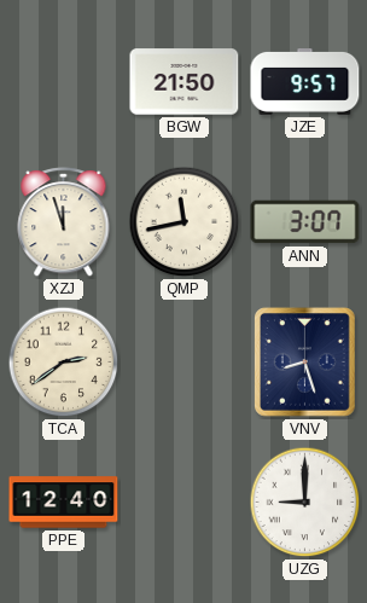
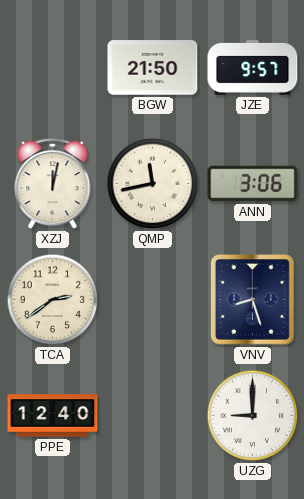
XZJ: 11:57 -> 12:02
ANN: 3:07 -> 3:06
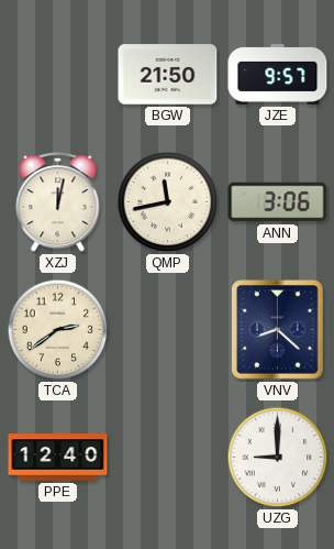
VNV: 8:27 -> 8:22
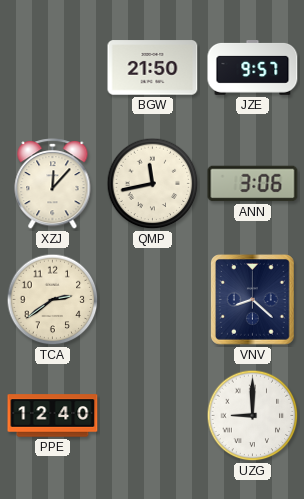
XZJ: 12:02 -> 12:07
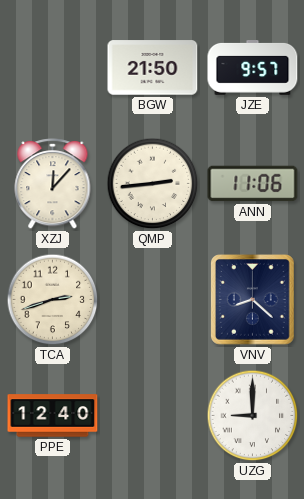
QMP: 11:43 -> 2:44
ANN: 3:06 -> 11:06
TCA: 2:39 -> 2:42
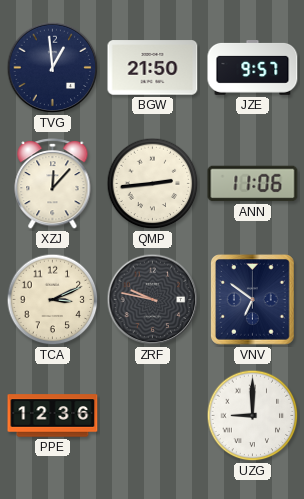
TVG: none -> 12:59
TCA: 2:42 -> 3:11
ZRF: none -> 9:47
VNV: 8:22 -> 6:51
PPE: 12:40 -> 12:36
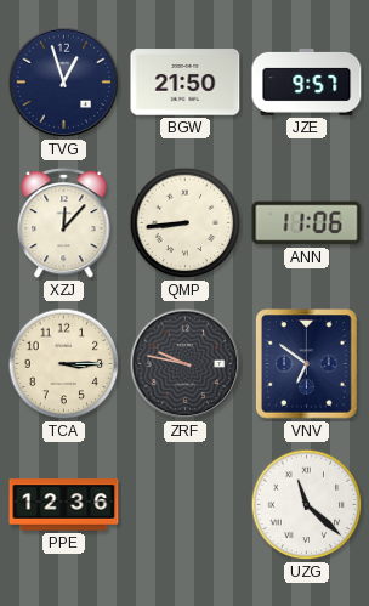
TVG: 12:59 -> 12:57
QMP: 2:44 -> 8:44
TCA: 3:11 -> 3:15
UZG: 9:00 -> 11:22
